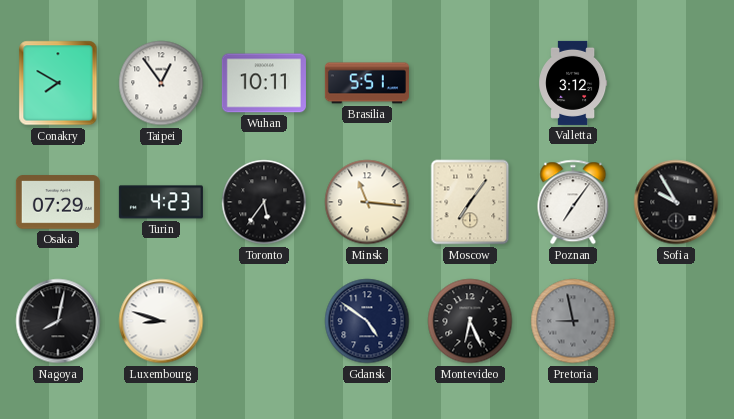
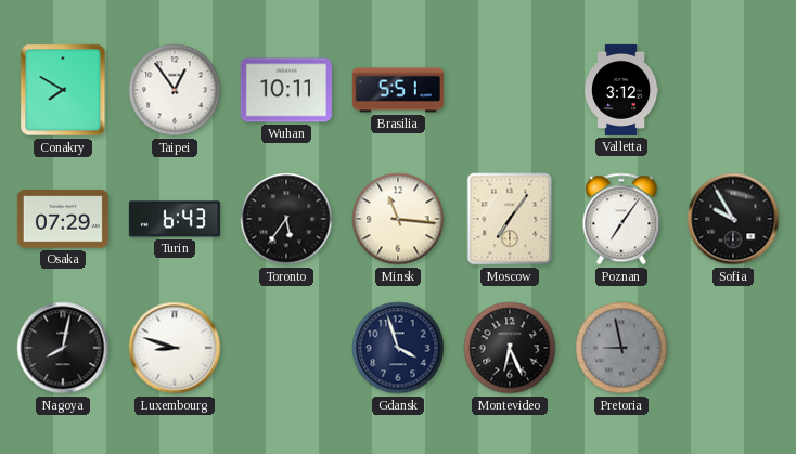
Turin: 4:23 -> 6:43
Gdansk: 4:51 -> 3:57
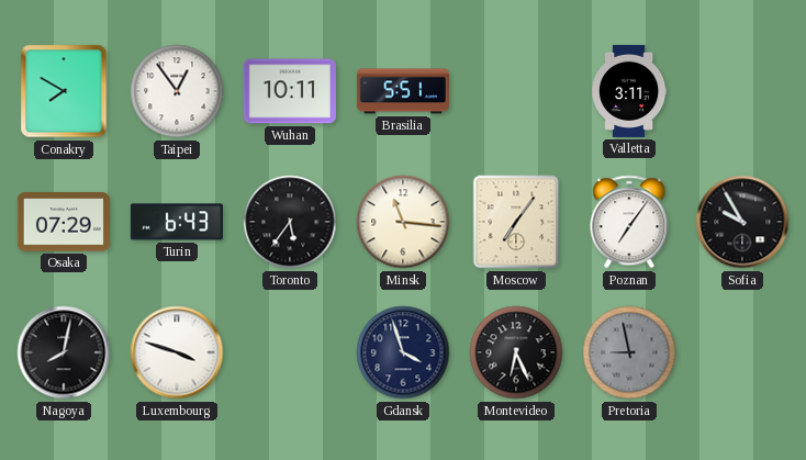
Valletta: 3:12 -> 3:11
Luxembourg: 8:48 -> 3:48
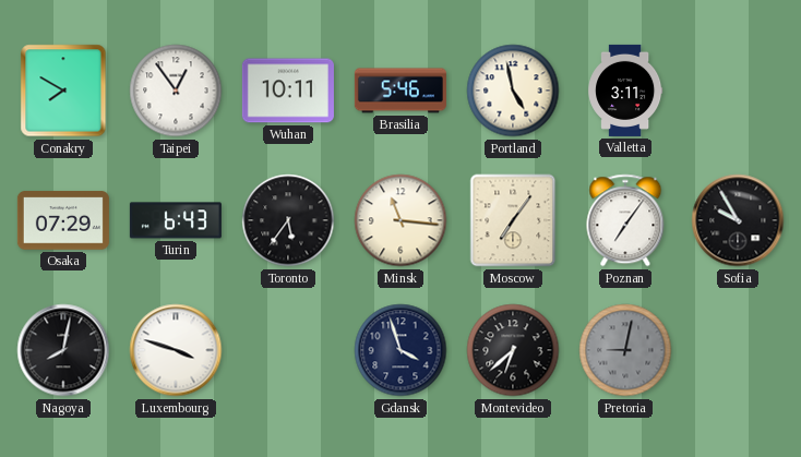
Brasilia: 5:51 -> 5:46
Portland: none -> 4:58
Montevideo: 6:26 -> 6:38
Pretoria: 8:58 -> 9:02
